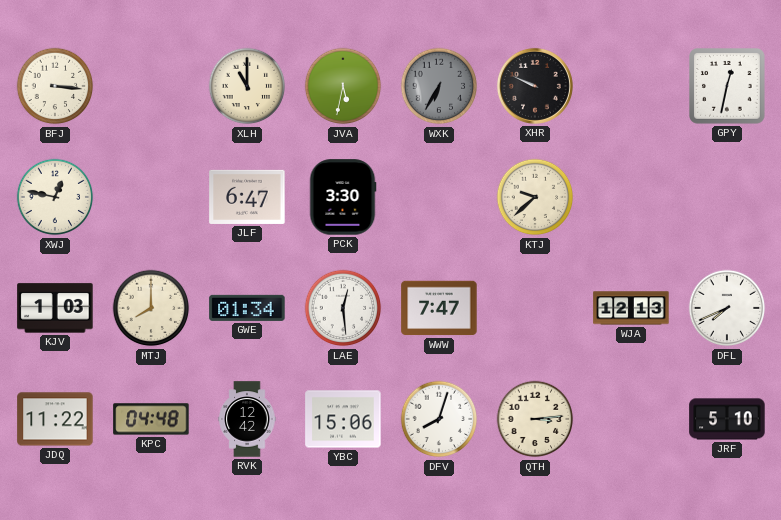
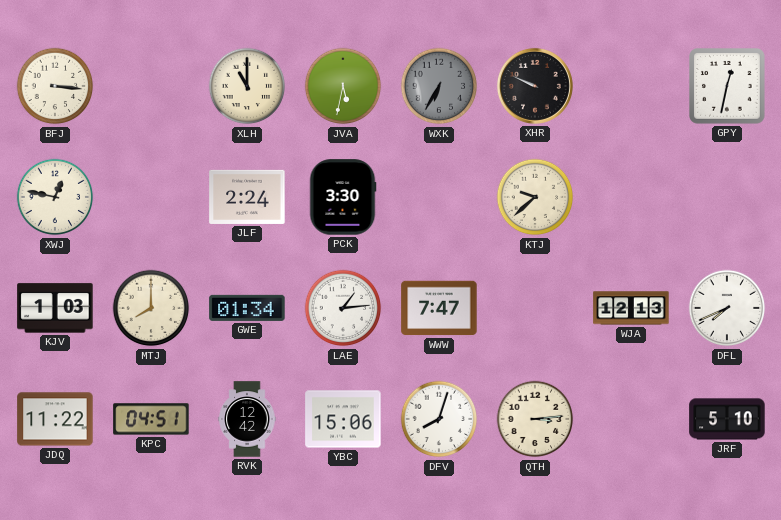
JLF: 6:47 -> 2:24
LAE: 12:29 -> 1:14
KPC: 04:48 -> 04:51
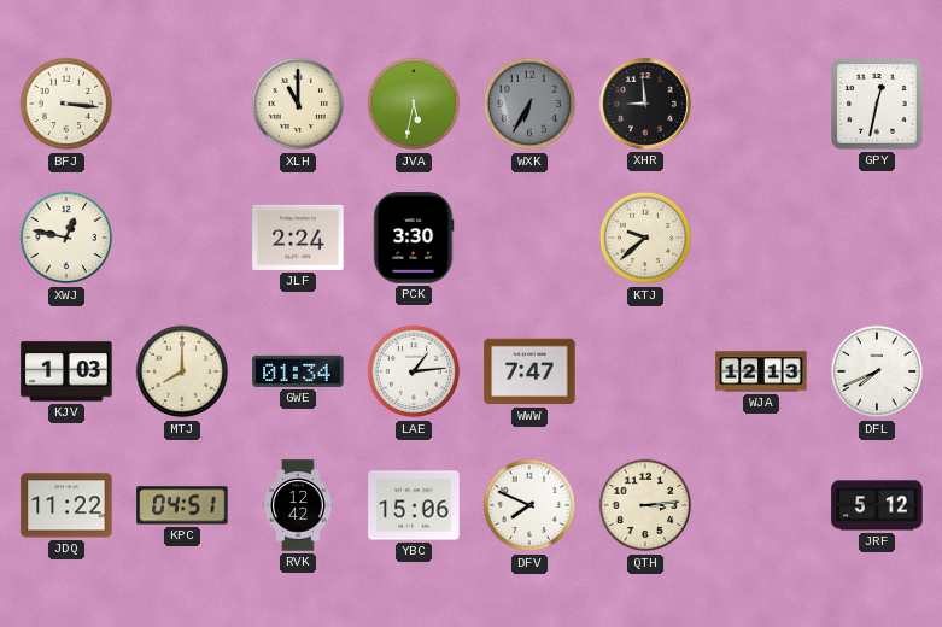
XHR: 9:49 -> 8:59
DFV: 8:03 -> 7:49
JRF: 5:10 -> 5:12
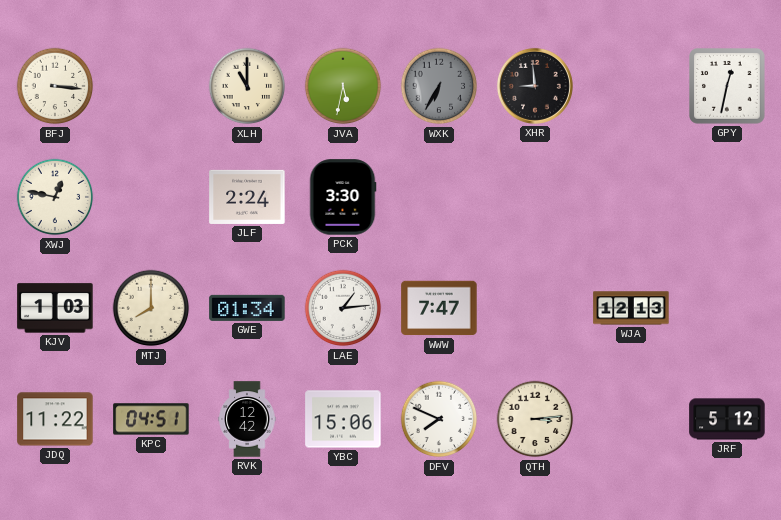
KTJ: 9:38 -> none
DFL: 7:41 -> none
